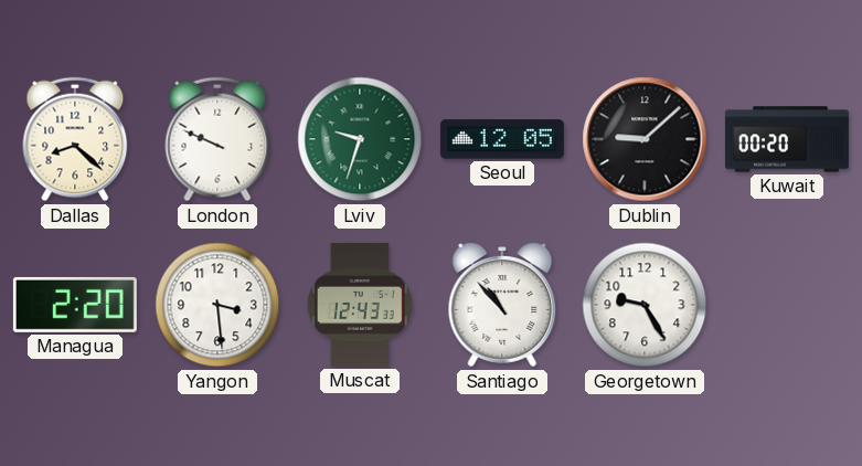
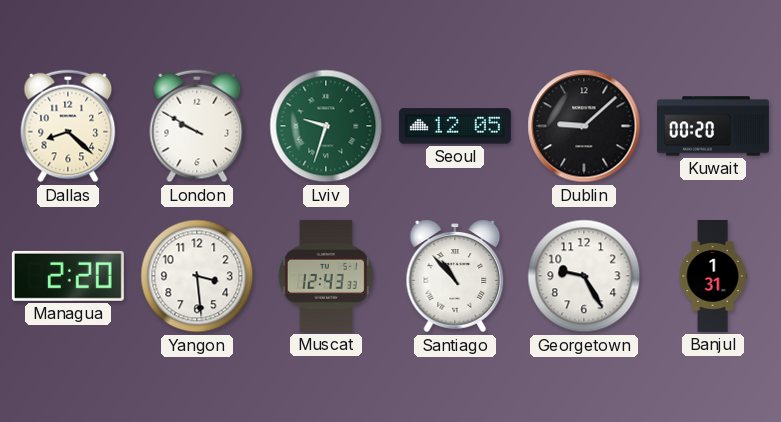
London: 9:49 -> 9:50
Banjul: none -> 1:31
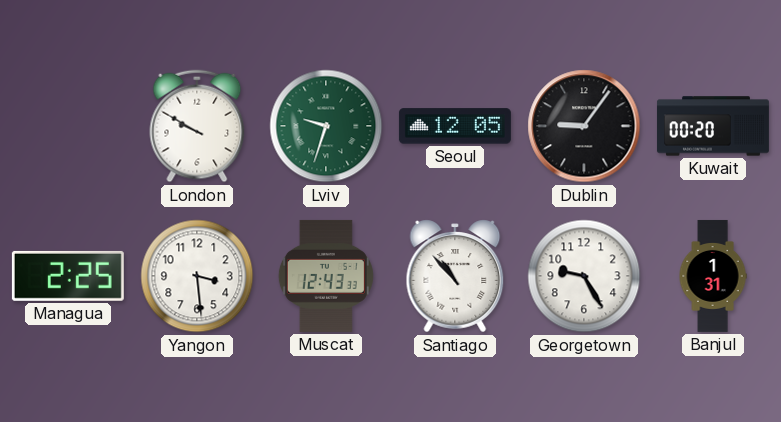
Dallas: 8:22 -> none
Dublin: 9:08 -> 9:06
Managua: 2:20 -> 2:25
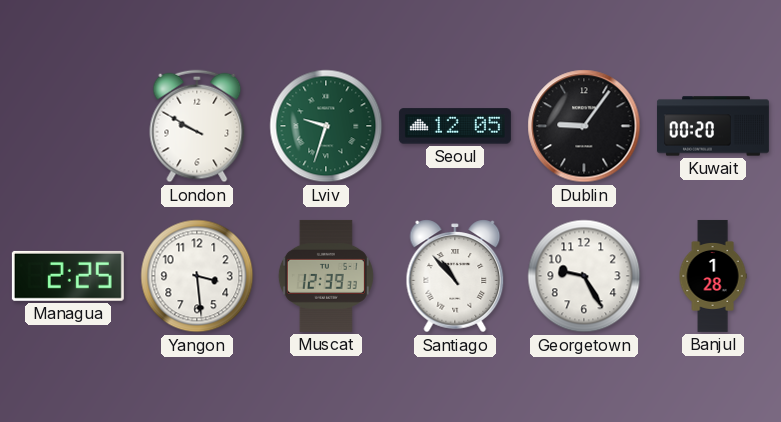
Muscat: 12:43 -> 12:39
Banjul: 1:31 -> 1:28
